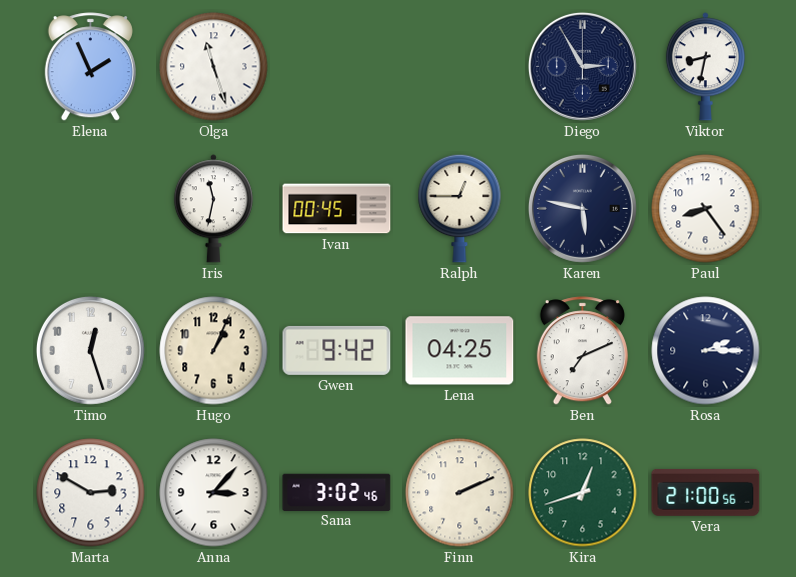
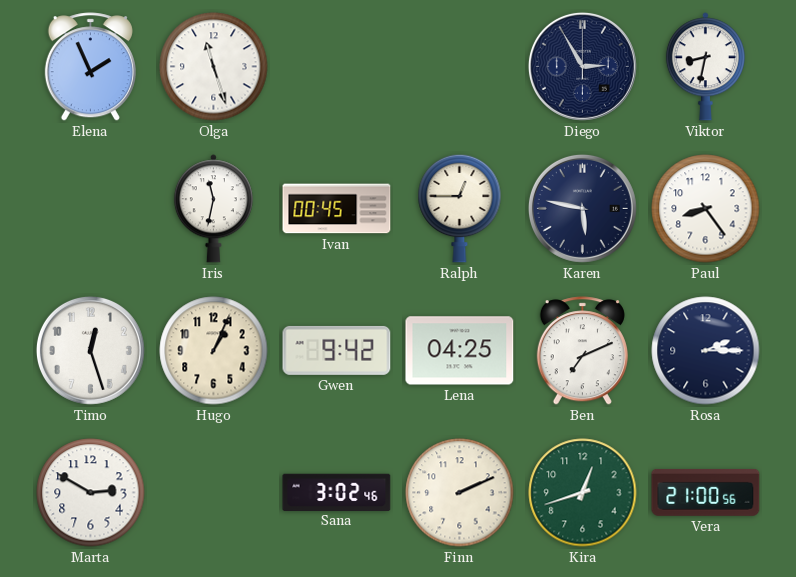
Anna: 3:07 -> none
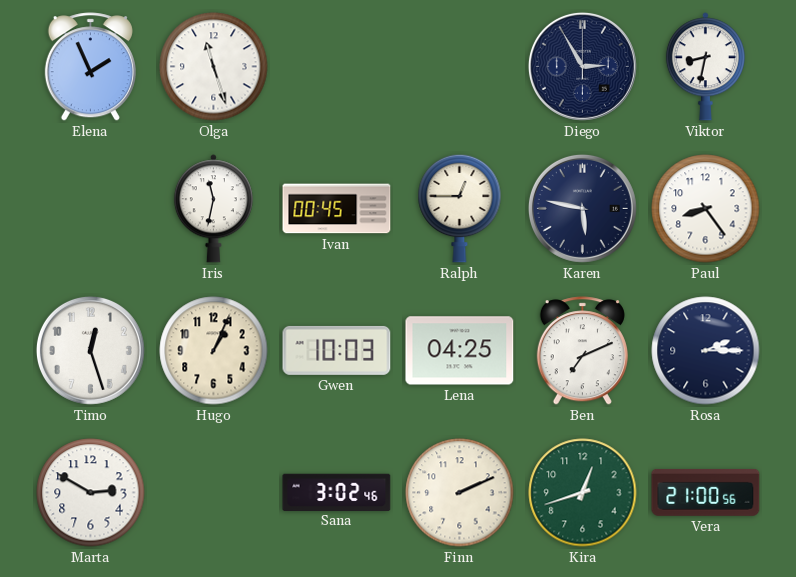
Gwen: 9:42 -> 10:03
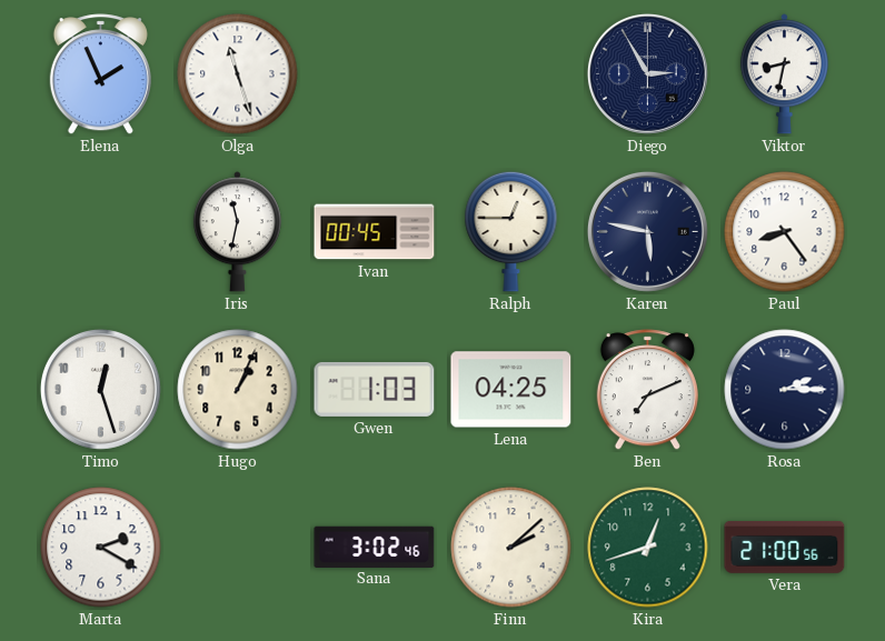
Gwen: 10:03 -> 1:03
Marta: 2:50 -> 2:20
Finn: 2:11 -> 2:08
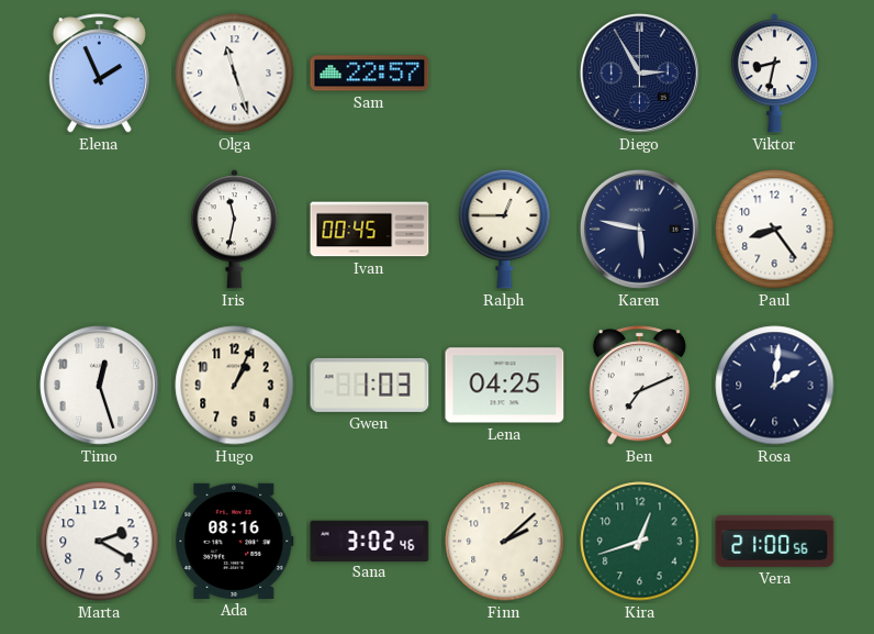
Sam: none -> 22:57
Rosa: 2:15 -> 2:01
Ada: none -> 08:16
